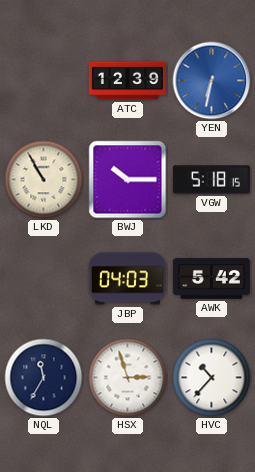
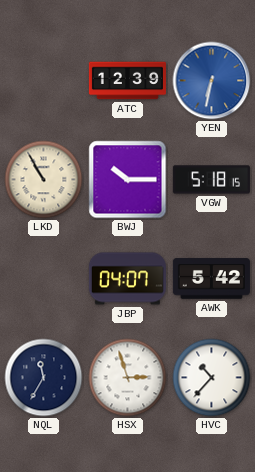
JBP: 04:03 -> 04:07
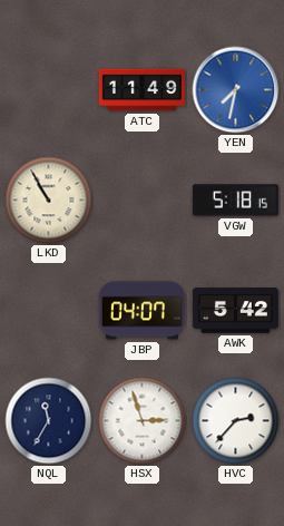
ATC: 12:39 -> 11:49
YEN: 6:32 -> 7:32
BWJ: 10:15 -> none
HVC: 10:37 -> 2:37
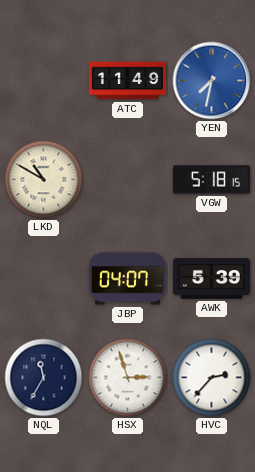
LKD: 10:55 -> 10:50
AWK: 5:42 -> 5:39
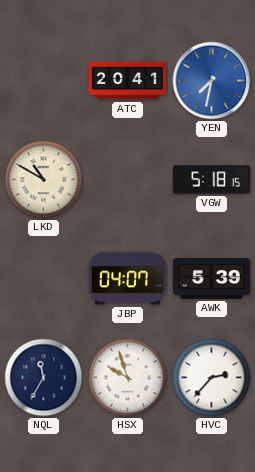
ATC: 11:49 -> 20:41
HSX: 2:57 -> 9:57
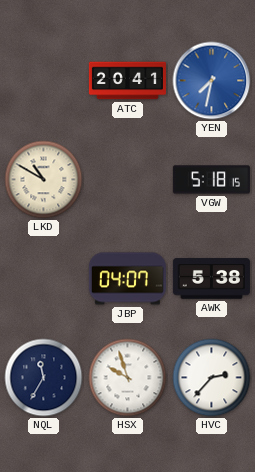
AWK: 5:39 -> 5:38
